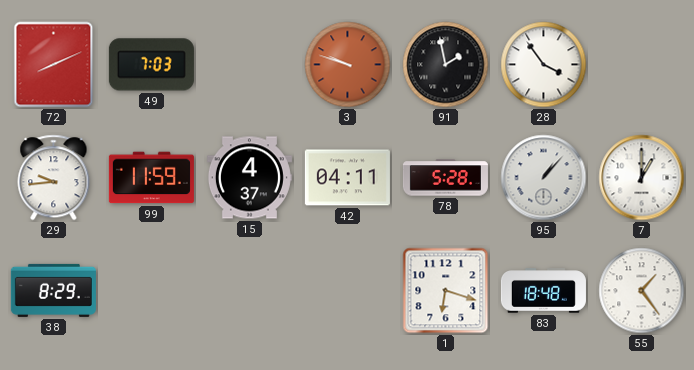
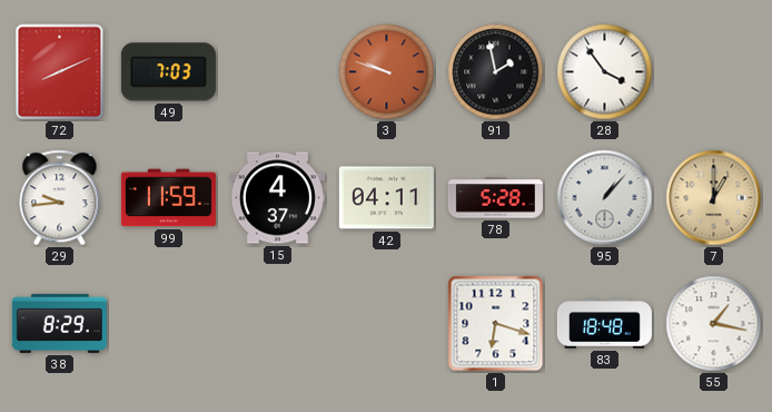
7 dial: white -> champagne
55: 1:24 -> 1:17
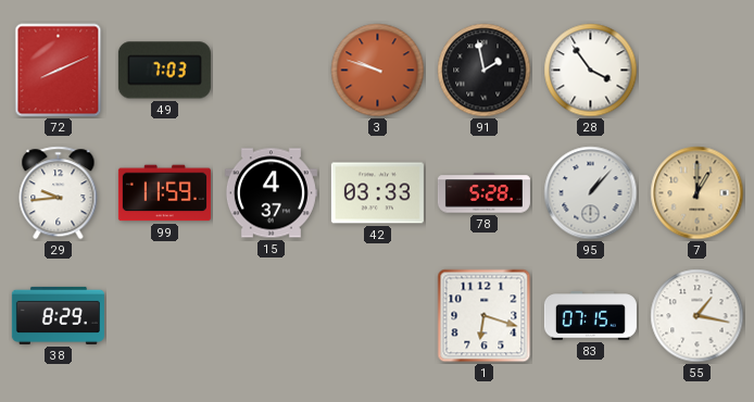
42: 04:11 -> 03:33
83: 18:48 -> 07:15
